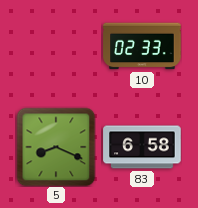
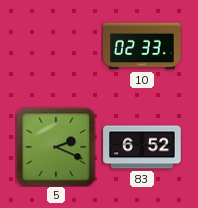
5: 8:19 -> 2:19
83: 6:58 -> 6:52
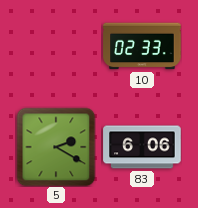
5: 2:19 -> 2:20
83: 6:52 -> 6:06
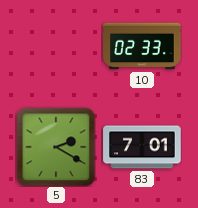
83: 6:06 -> 7:01
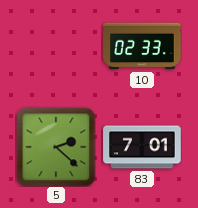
5: 2:20 -> 2:22
